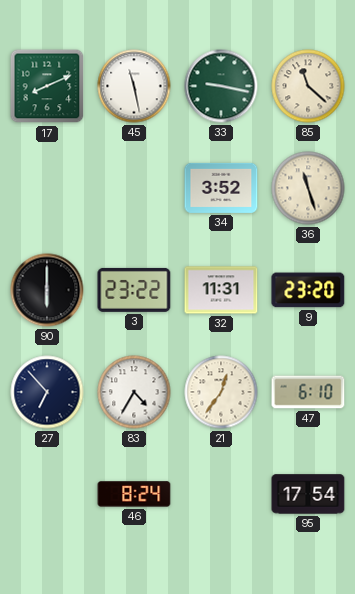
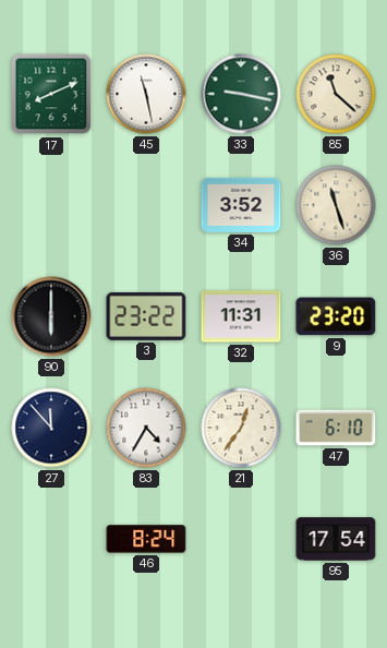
27: 6:53 -> 11:53
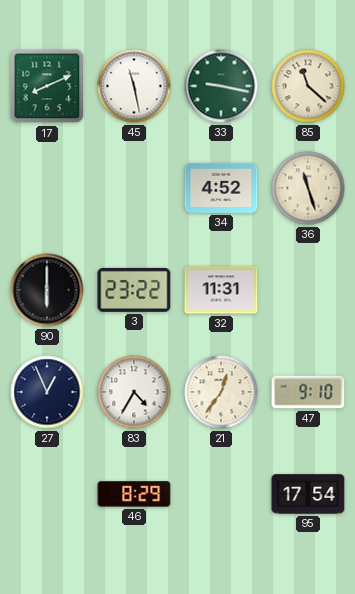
34: 3:52 -> 4:52
9: 23:20 -> none
27: 11:53 -> 12:56
47: 6:10 -> 9:10
46: 8:24 -> 8:29
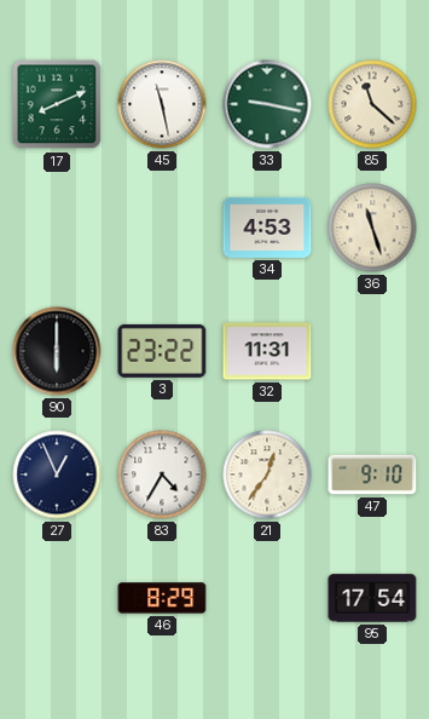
34: 4:52 -> 4:53
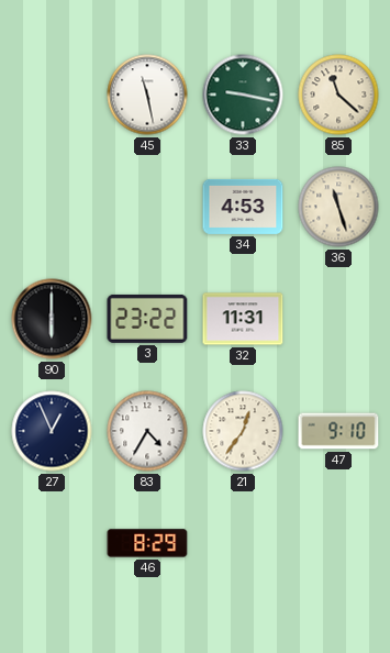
17: 8:11 -> none
95: 17:54 -> none
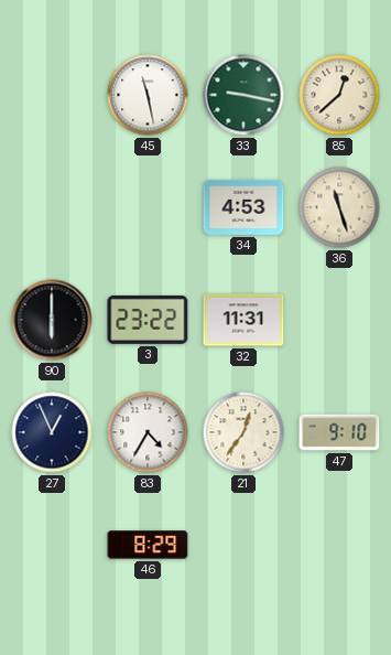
85: 11:22 -> 12:38
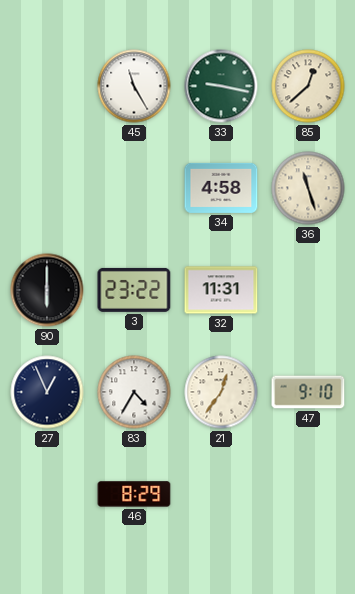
45: 11:28 -> 11:25
34: 4:53 -> 4:58
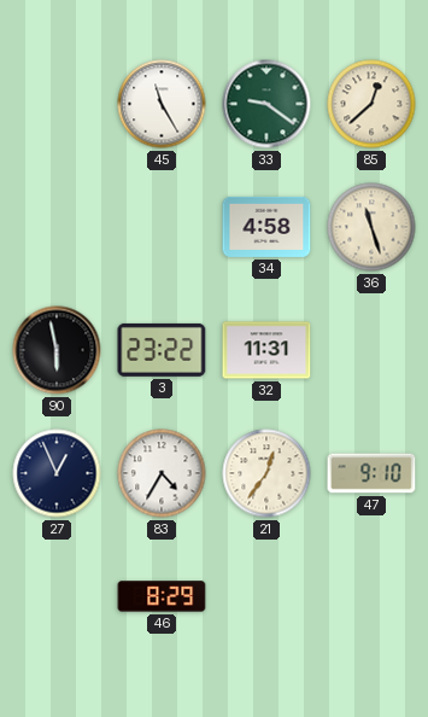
33: 9:17 -> 9:21
90: 6:00 -> 5:58
